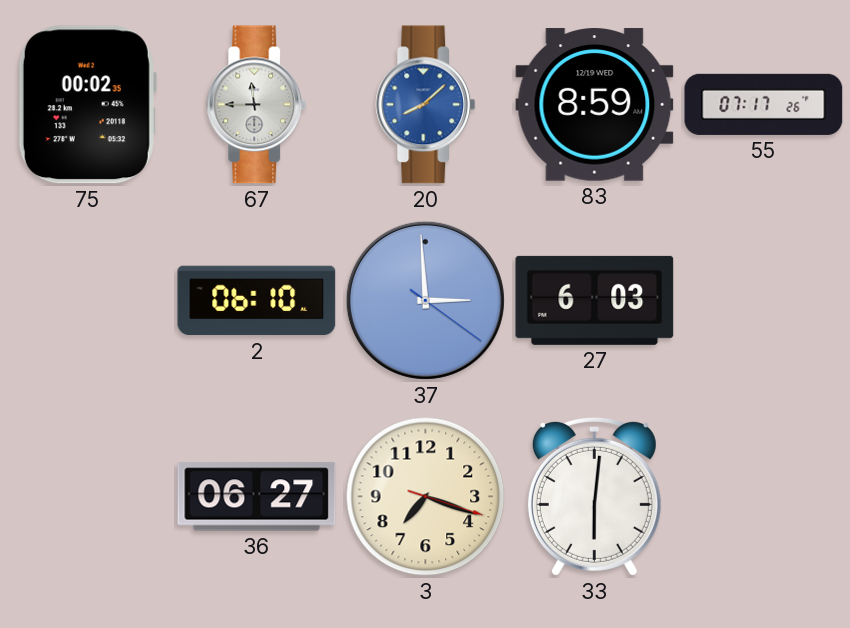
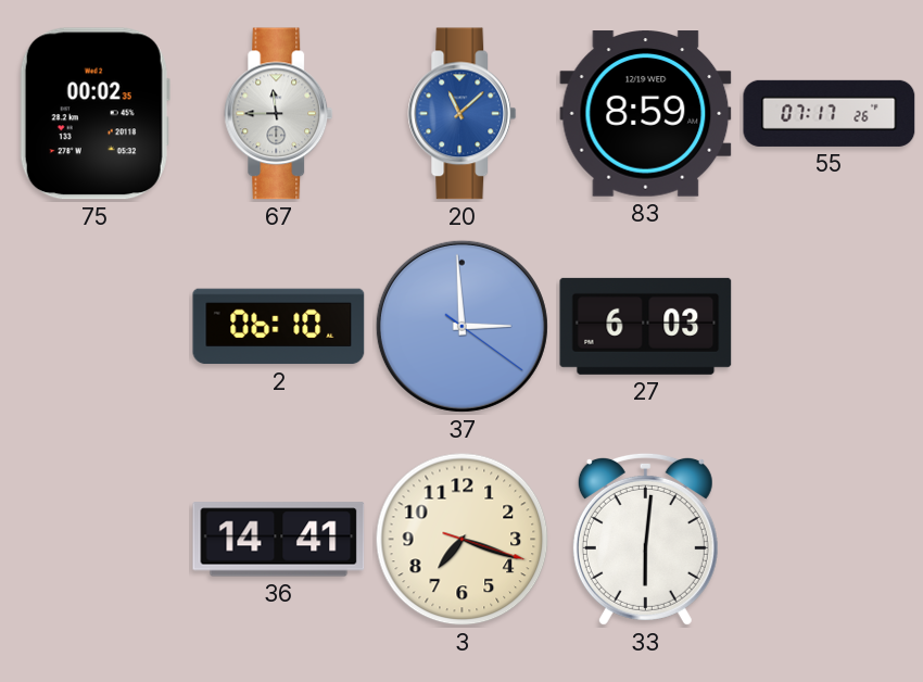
20: 8:08 -> 11:08
36: 06:27 -> 14:41
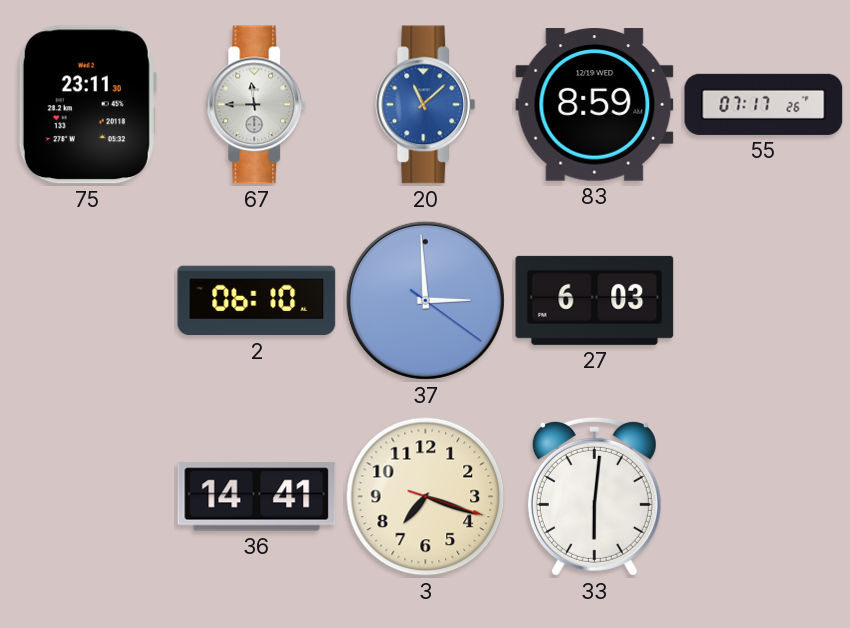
75: 00:02 -> 23:11
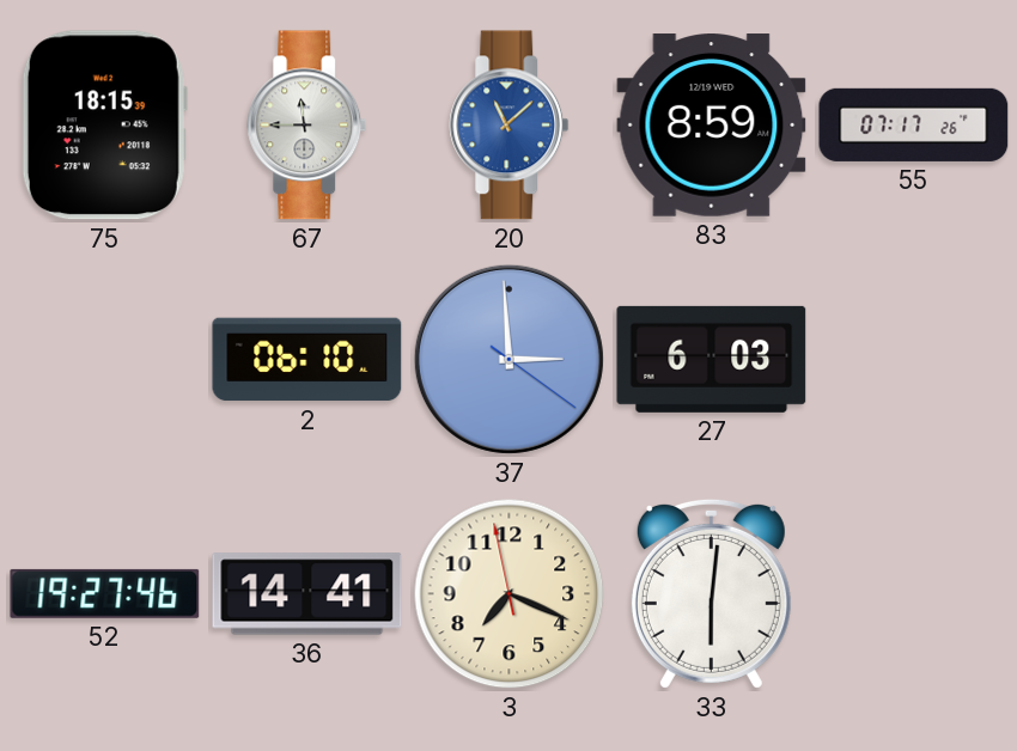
75: 23:11 -> 18:15
52: none -> 19:27
3: 7:18:18 -> 7:18:58
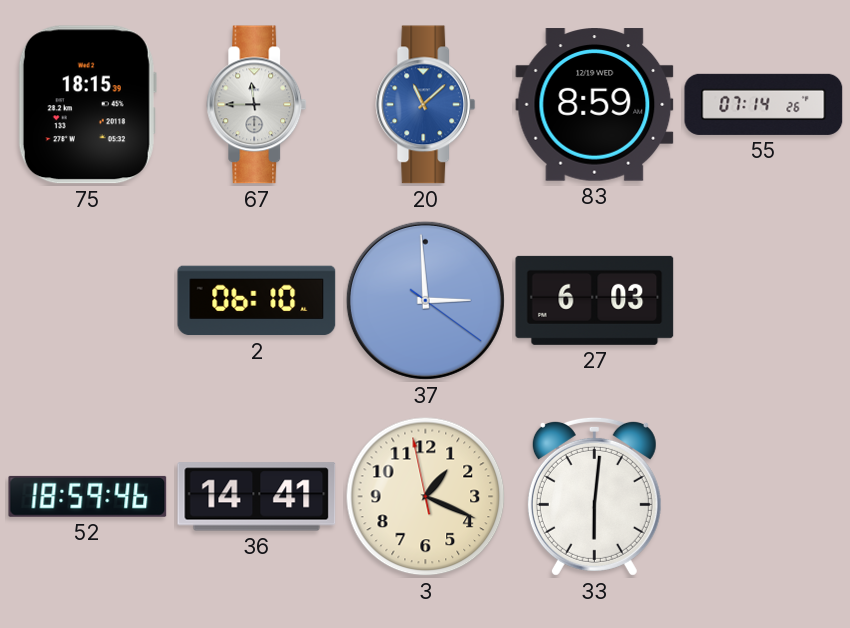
55: 07:17 -> 07:14
52: 19:27 -> 18:59
3: 7:18 -> 1:18
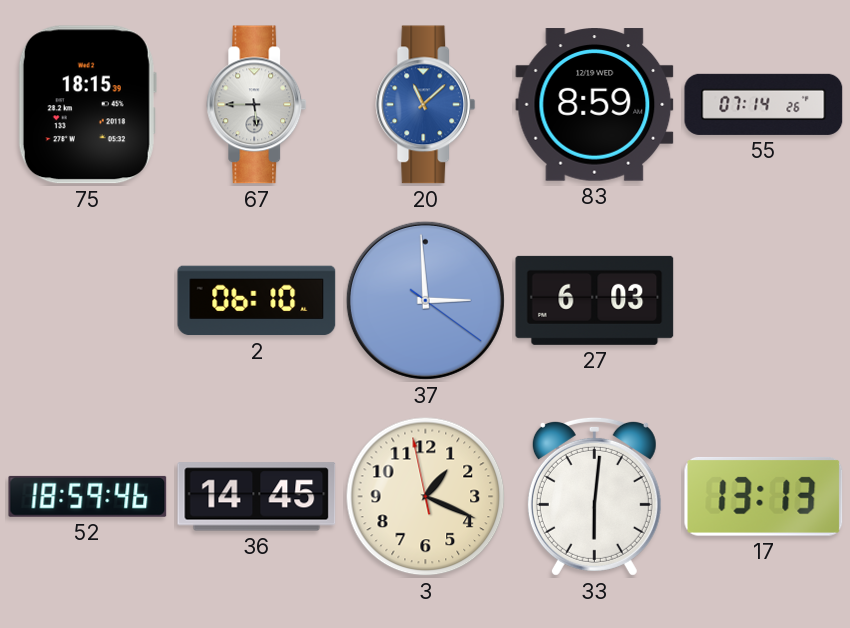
67: 11:45 -> 5:45
36: 14:41 -> 14:45
17: none -> 13:13
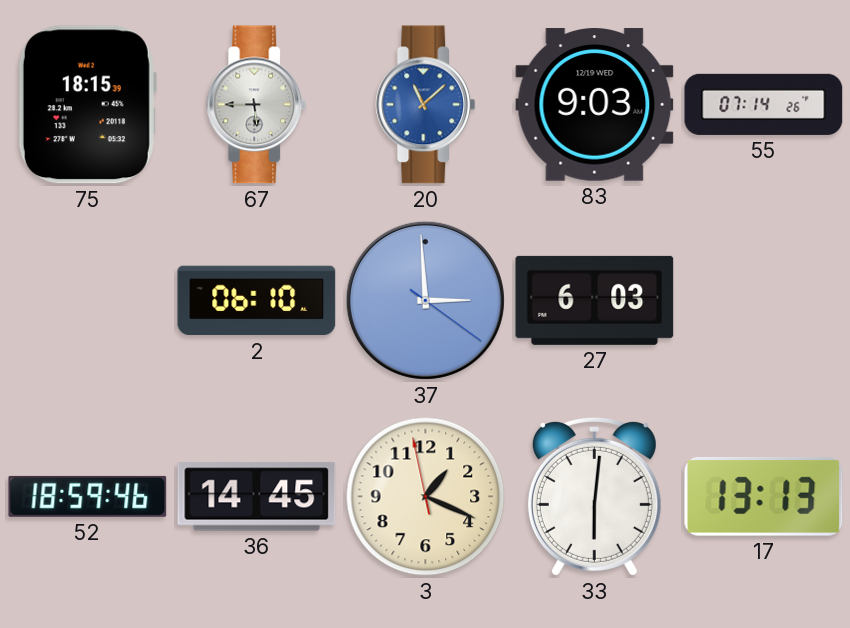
83: 8:59 -> 9:03
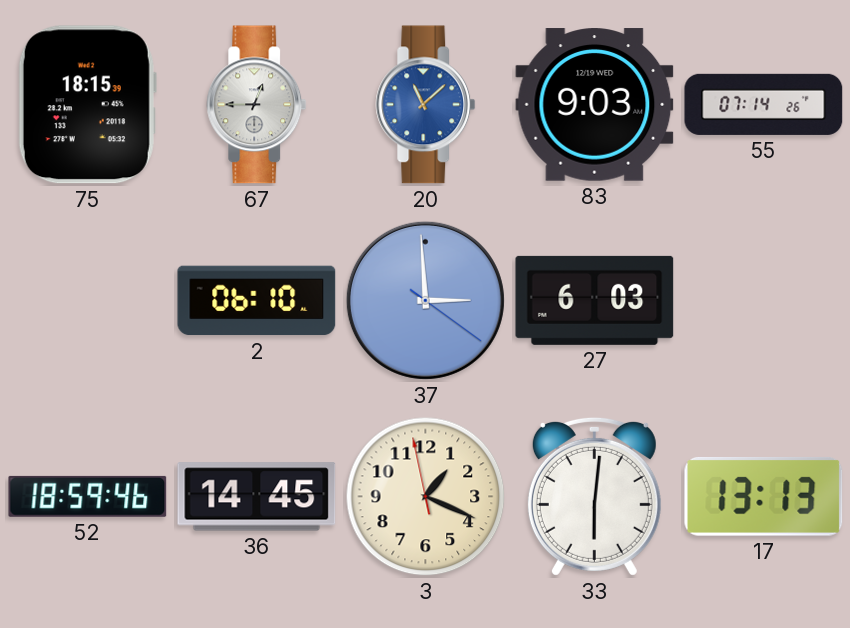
67: 5:45 -> 12:45
